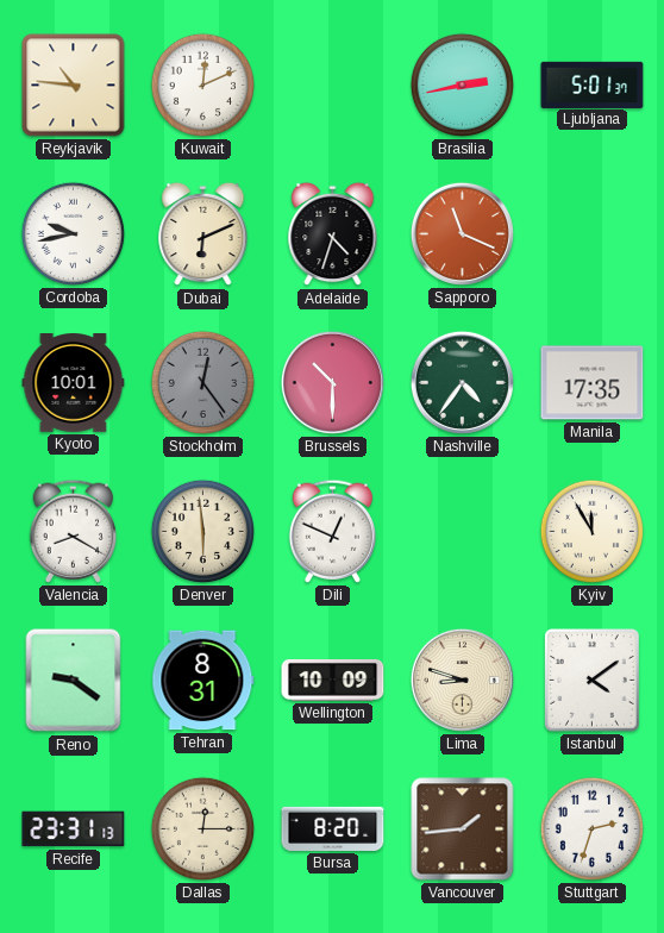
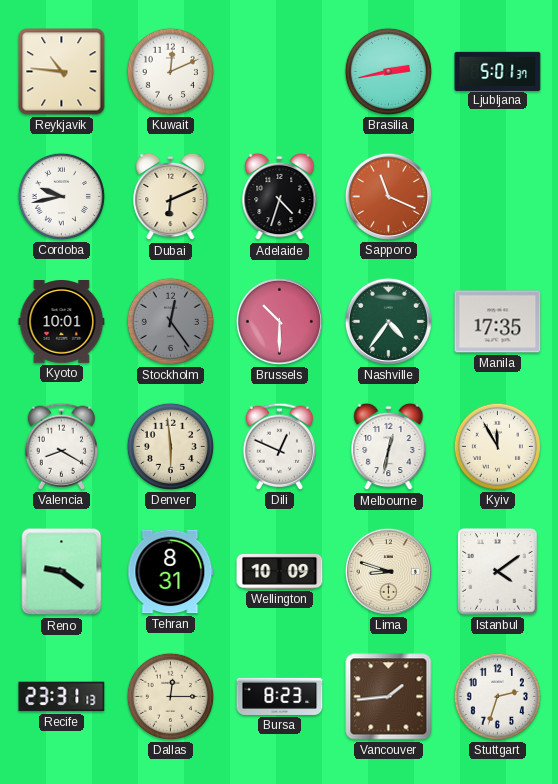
Melbourne: none -> 12:32
Bursa: 8:20 -> 8:23
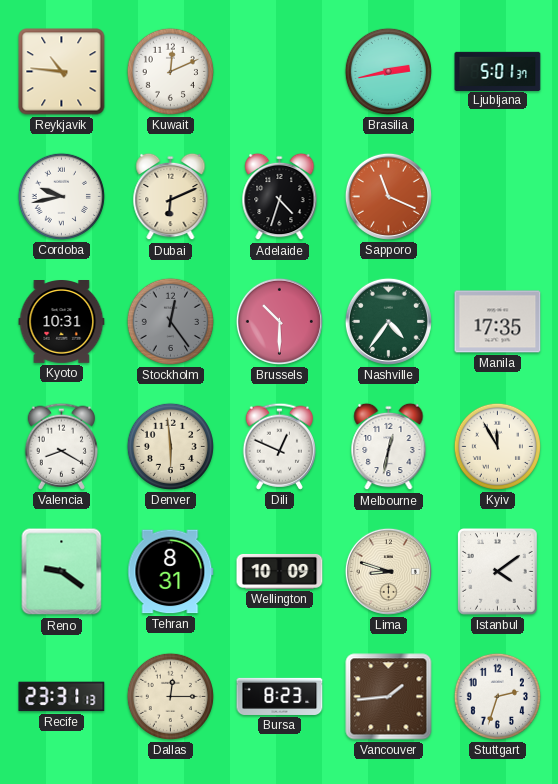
Kyoto: 10:01 -> 10:31
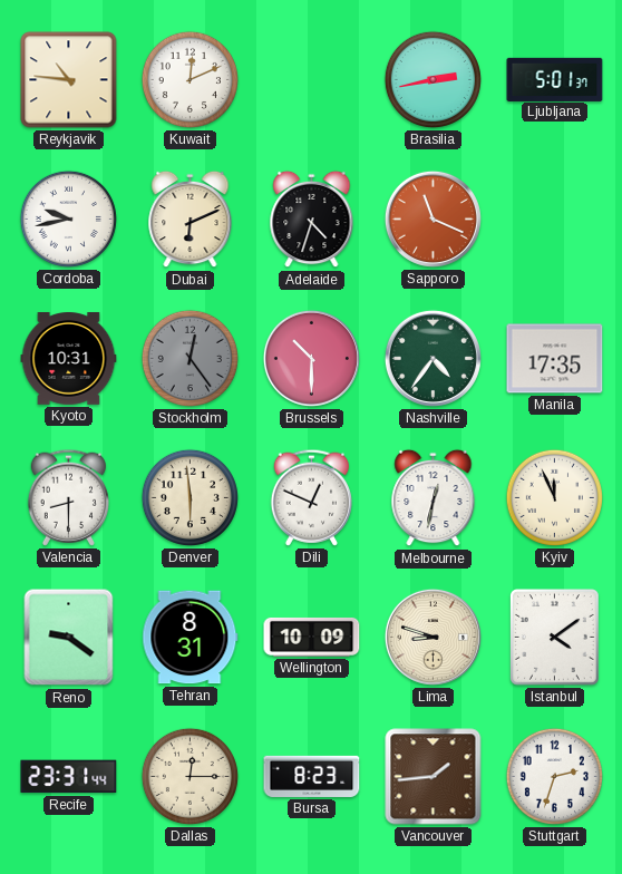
Valencia: 8:20 -> 8:30
Kyiv: 11:55 -> 11:56
Recife: 23:31:13 -> 23:31:44
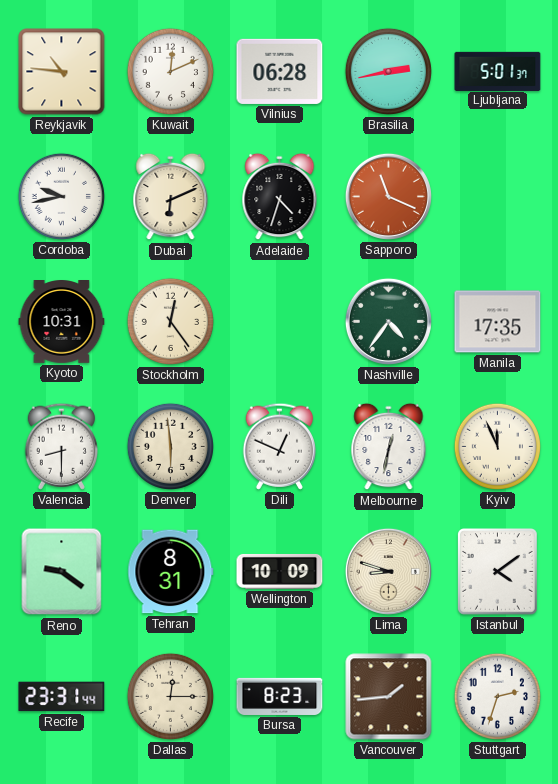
Vilnius: none -> 06:28
Stockholm dial: grey -> cream
Brussels: 10:30 -> none
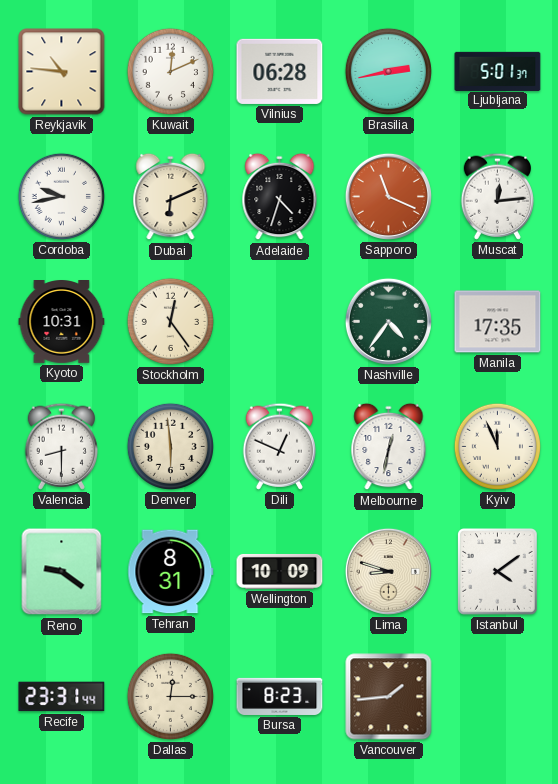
Muscat: none -> 12:14
Stuttgart: 2:33 -> none
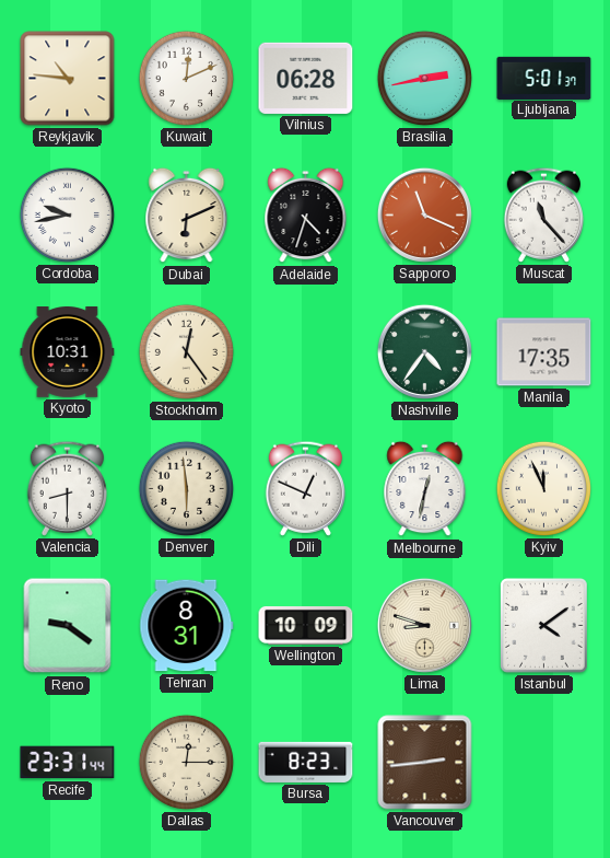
Muscat: 12:14 -> 11:23
Vancouver: 1:44 -> 2:44
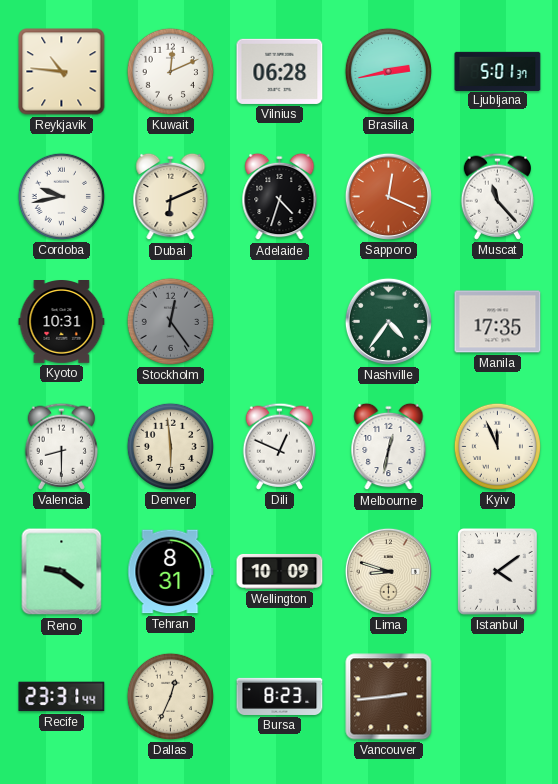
Sapporo: 11:19 -> 12:19
Stockholm dial: cream -> grey
Dallas: 12:15 -> 12:34
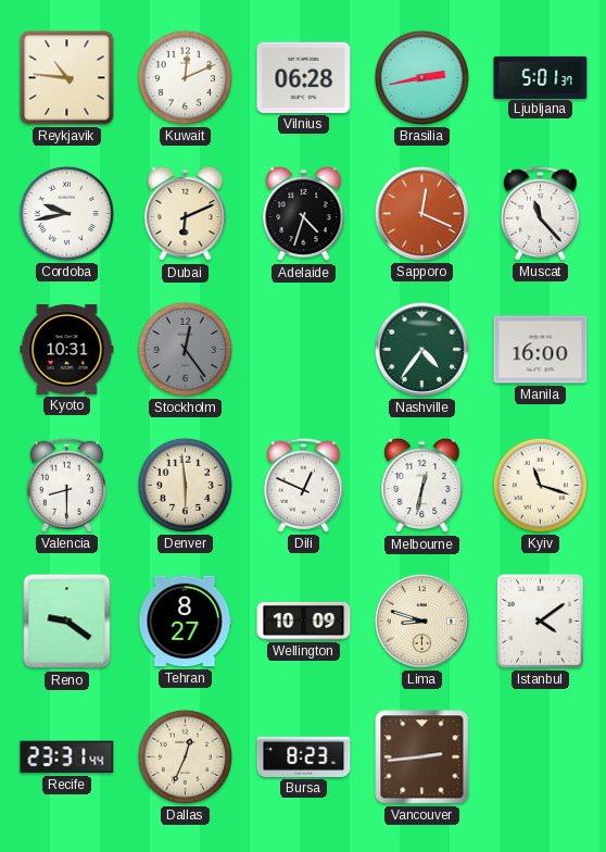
Manila: 17:35 -> 16:00
Kyiv: 11:56 -> 11:18
Tehran: 8:31 -> 8:27
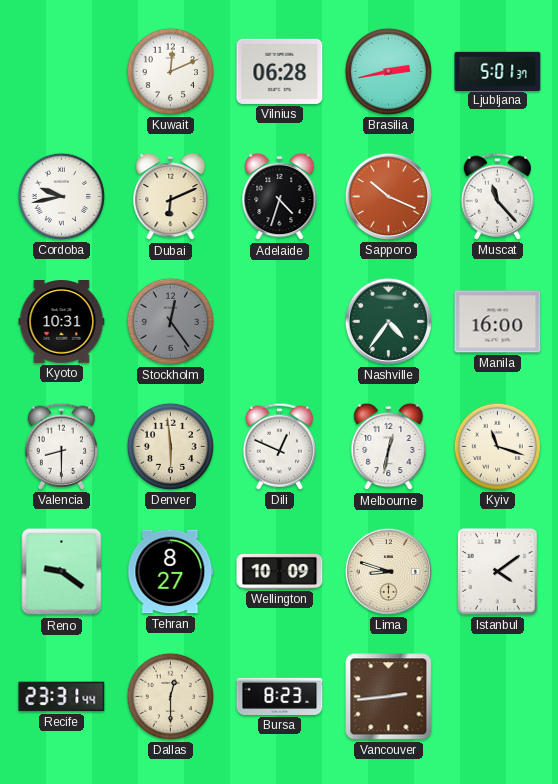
Reykjavik: 10:46 -> none
Sapporo: 12:19 -> 10:19
Dallas: 12:34 -> 12:30
